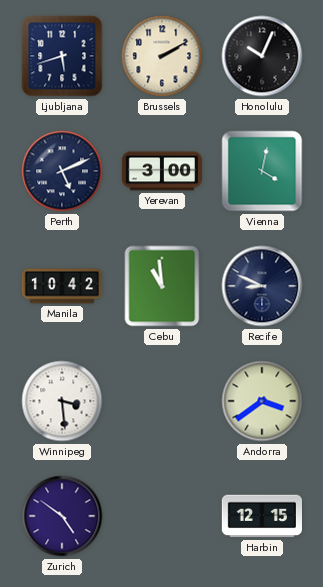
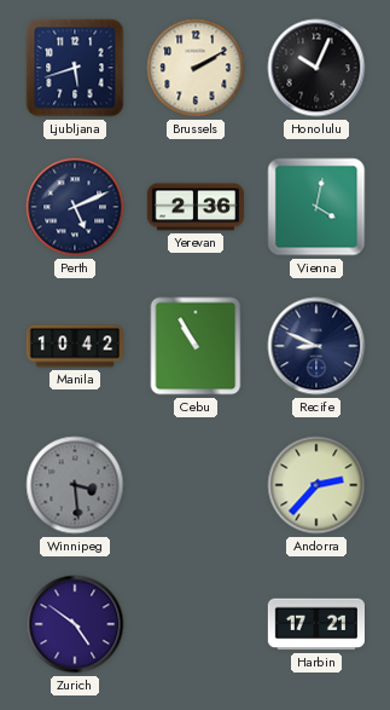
Yerevan: 3:00 -> 2:36
Cebu: 10:59 -> 10:55
Winnipeg dial: white -> grey
Andorra: 3:39 -> 2:37
Harbin: 12:15 -> 17:21
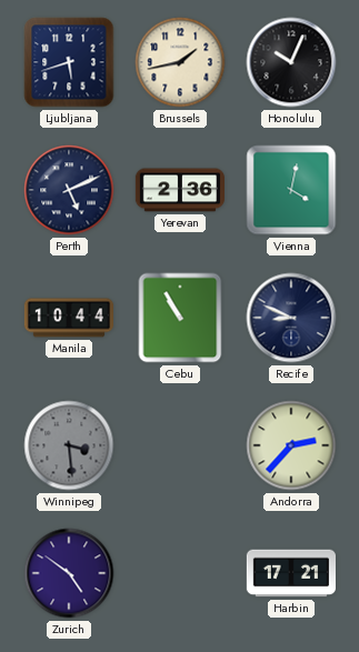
Brussels: 2:10 -> 1:43
Manila: 10:42 -> 10:44
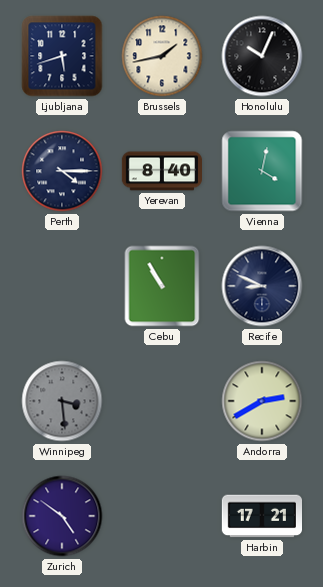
Perth: 5:11 -> 4:15
Yerevan: 2:36 -> 8:40
Manila: 10:44 -> none
Andorra: 2:37 -> 2:40
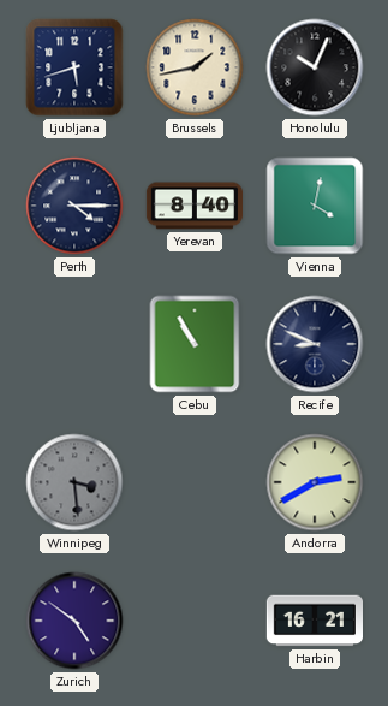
Harbin: 17:21 -> 16:21
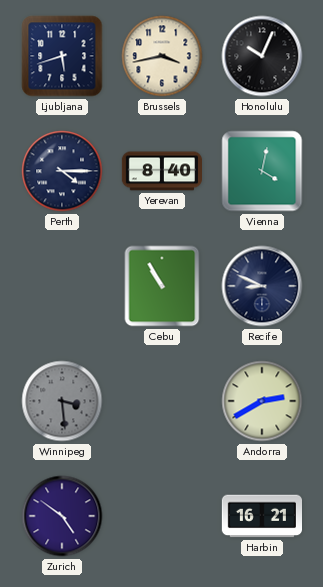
Brussels: 1:43 -> 3:43
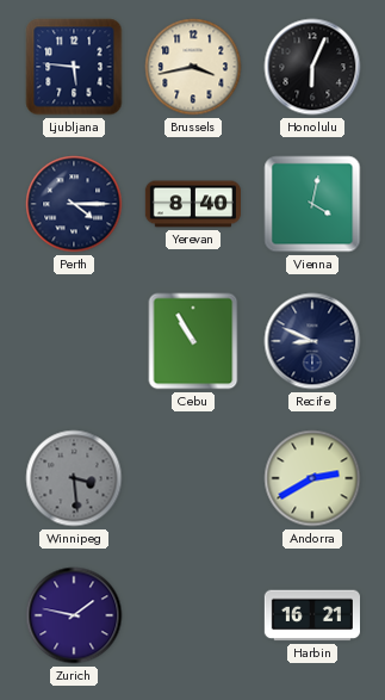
Ljubljana: 5:42 -> 5:46
Honolulu: 10:04 -> 6:04
Zurich: 4:51 -> 1:47
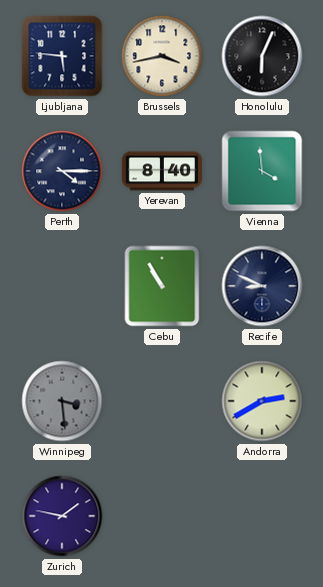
Vienna: 4:02 -> 3:59
Harbin: 16:21 -> none
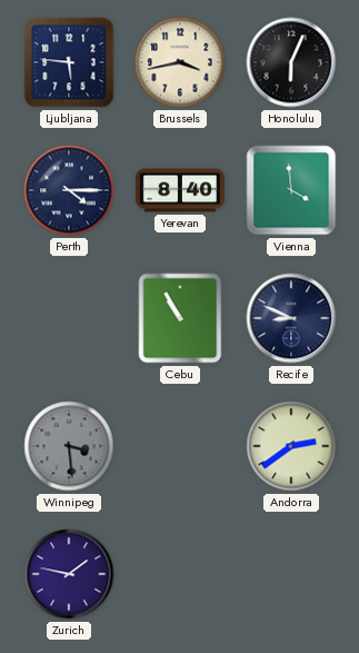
Andorra: 2:40 -> 2:39
